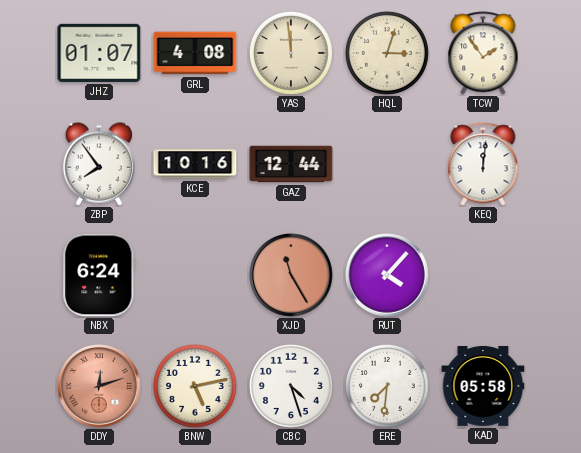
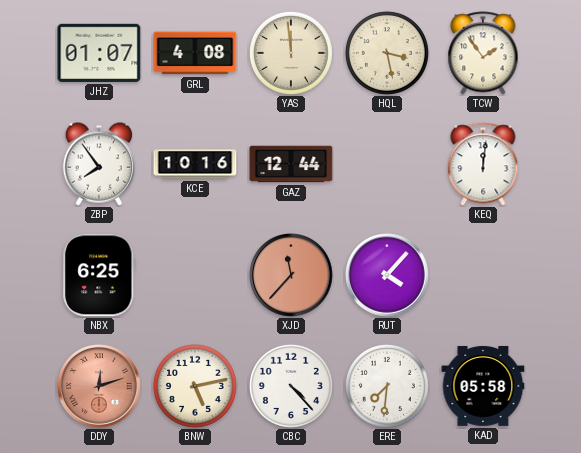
HQL: 3:03 -> 3:28
NBX: 6:24 -> 6:25
XJD: 11:25 -> 11:37
CBC: 4:27 -> 4:23
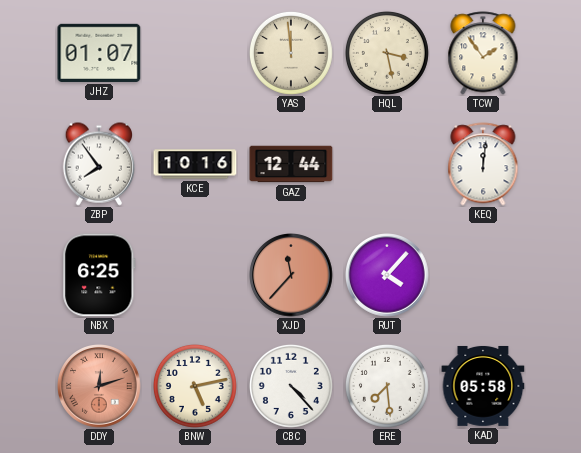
GRL: 4:08 -> none
ERE: 7:31 -> 7:29
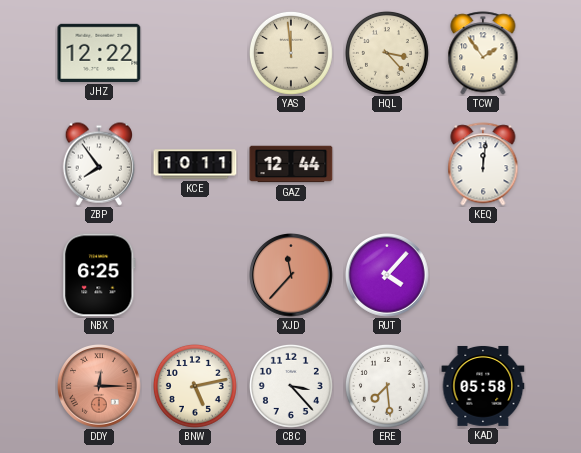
JHZ: 01:07 -> 12:22
HQL: 3:28 -> 3:23
KCE: 10:16 -> 10:11
DDY: 12:12 -> 12:15
CBC: 4:23 -> 3:23
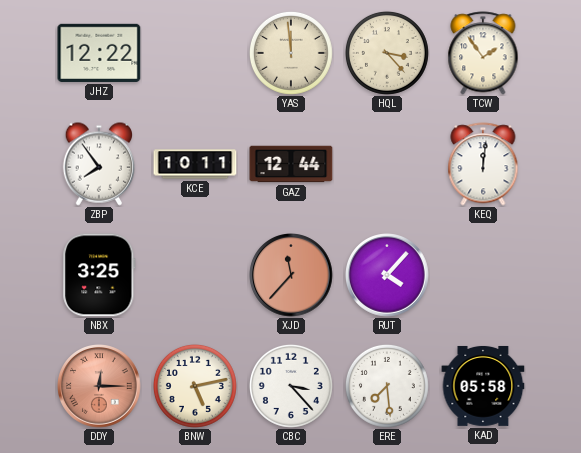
NBX: 6:25 -> 3:25
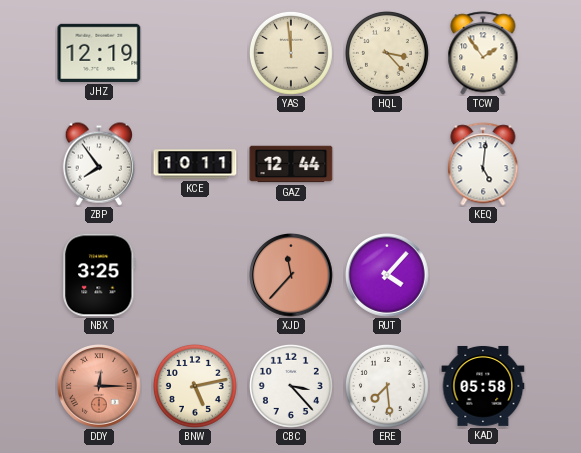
JHZ: 12:22 -> 12:19
KEQ: 12:01 -> 5:01
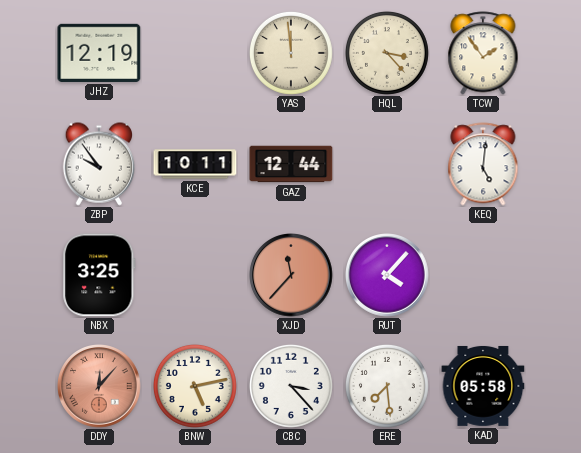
ZBP: 7:54 -> 9:54
DDY: 12:15 -> 12:07
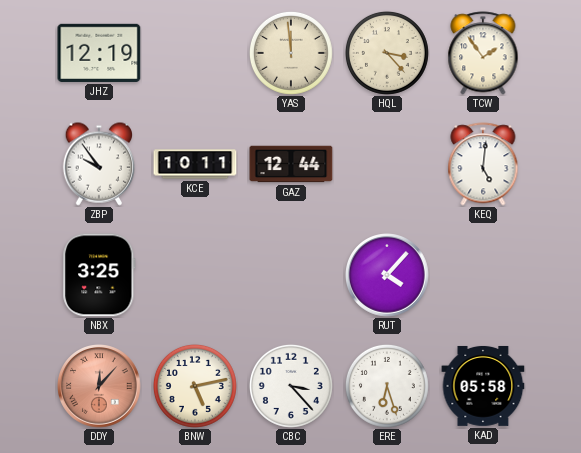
XJD: 11:37 -> none
ERE: 7:29 -> 6:27
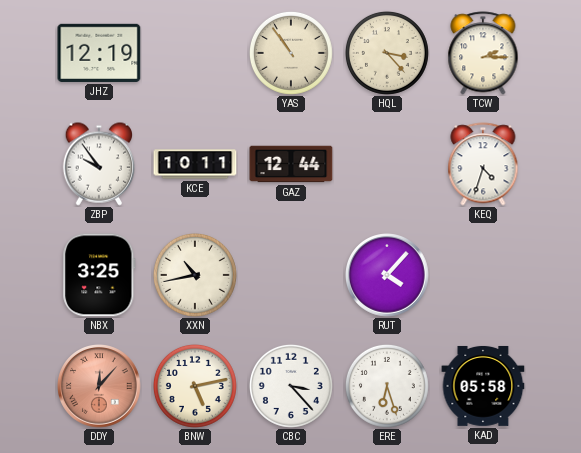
YAS: 11:59 -> 10:54
TCW: 1:54 -> 2:15
KEQ: 5:01 -> 4:33
XXN: none -> 10:43
